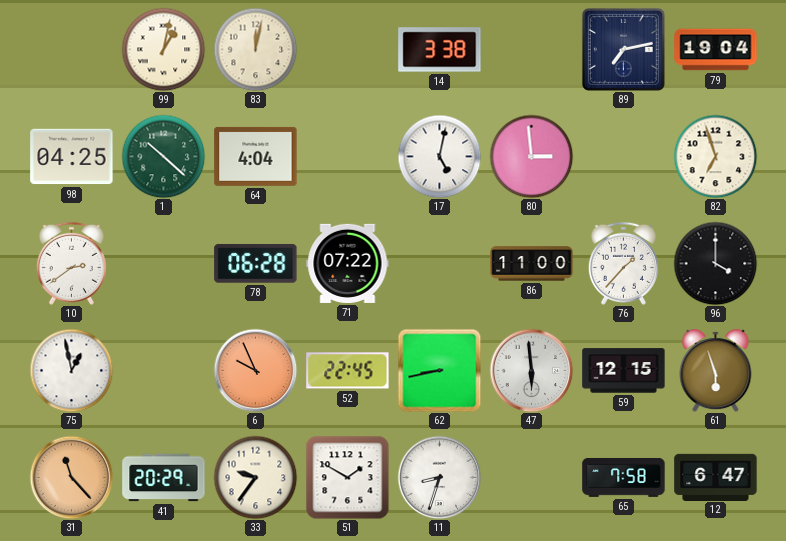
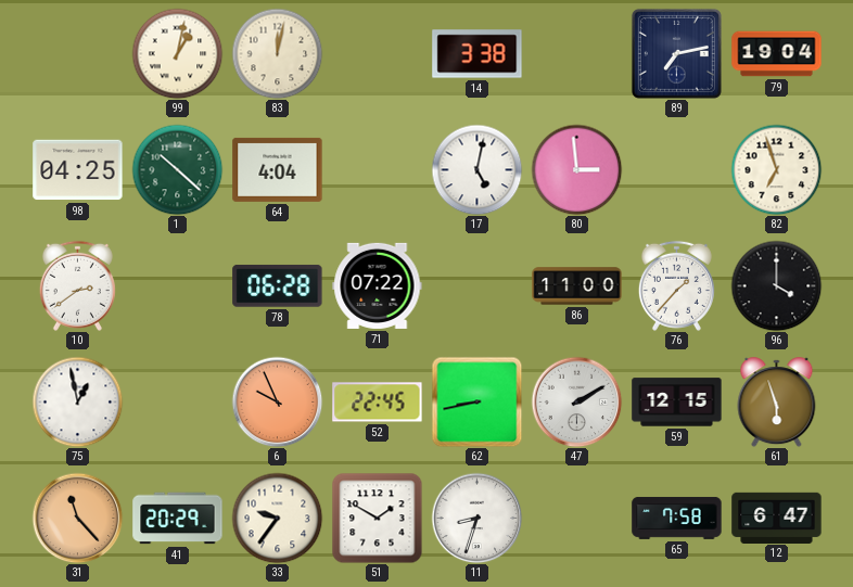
47: 5:59 -> 2:10
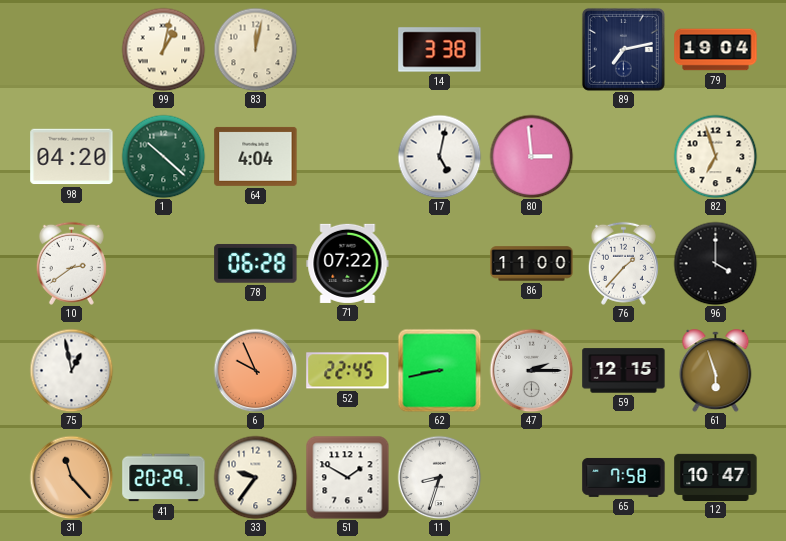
98: 04:25 -> 04:20
47: 2:10 -> 2:15
12: 6:47 -> 10:47
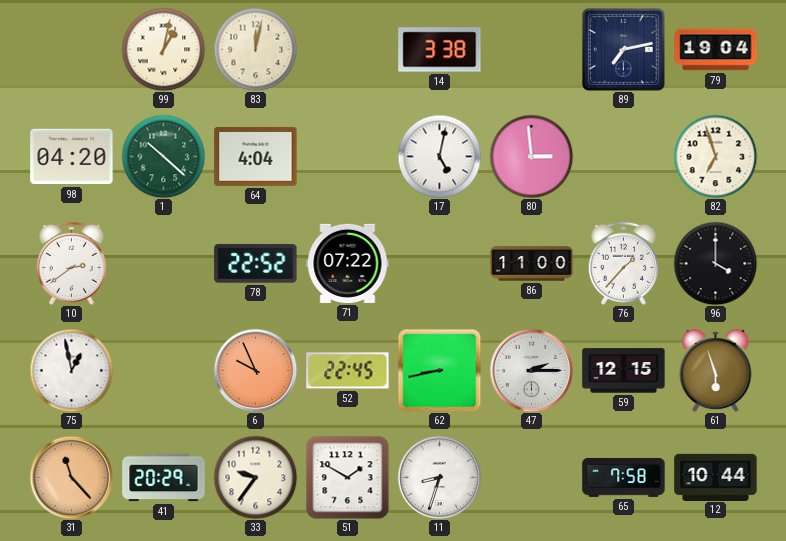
78: 06:28 -> 22:52
12: 10:47 -> 10:44
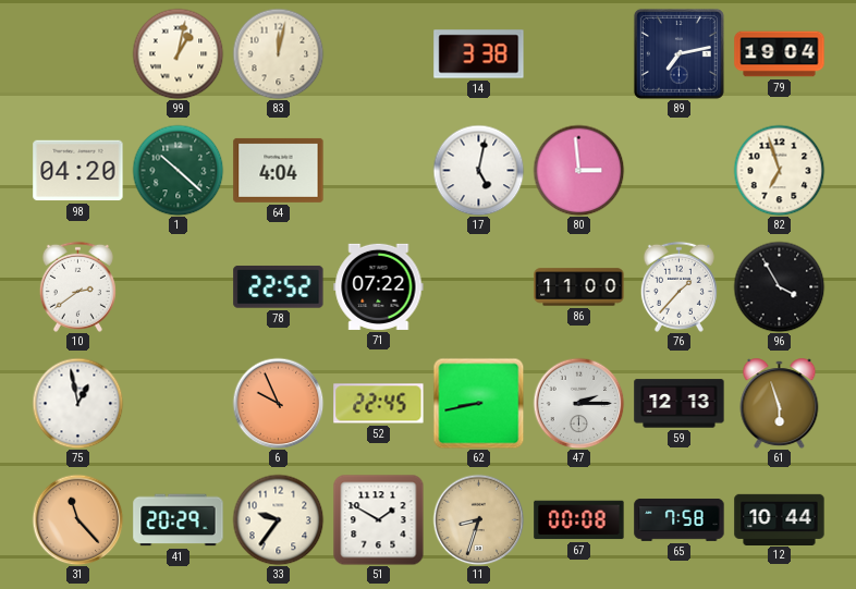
96: 4:00 -> 3:55
59: 12:15 -> 12:13
11 dial: white -> champagne
67: none -> 00:08
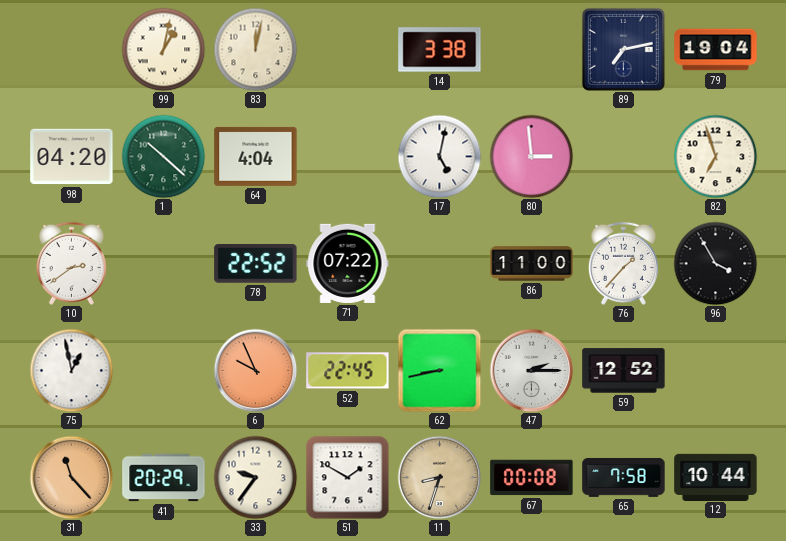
59: 12:13 -> 12:52
61: 5:57 -> none
